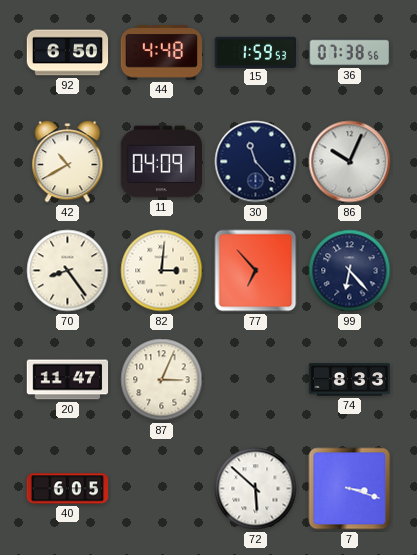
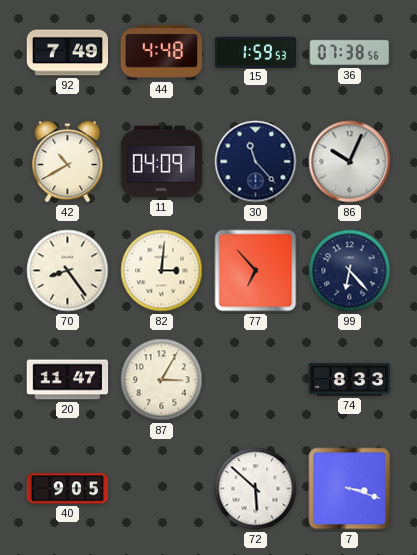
92: 6:50 -> 7:49
87: 3:04 -> 3:05
40: 6:05 -> 9:05
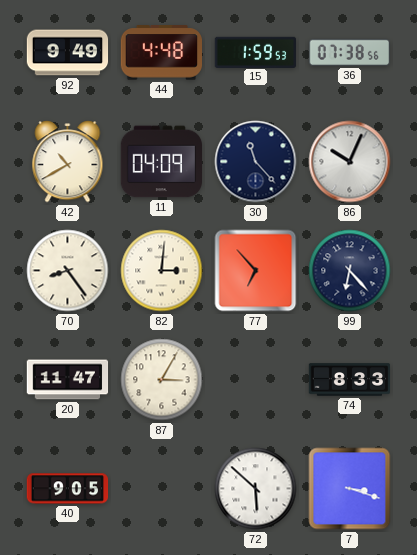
92: 7:49 -> 9:49
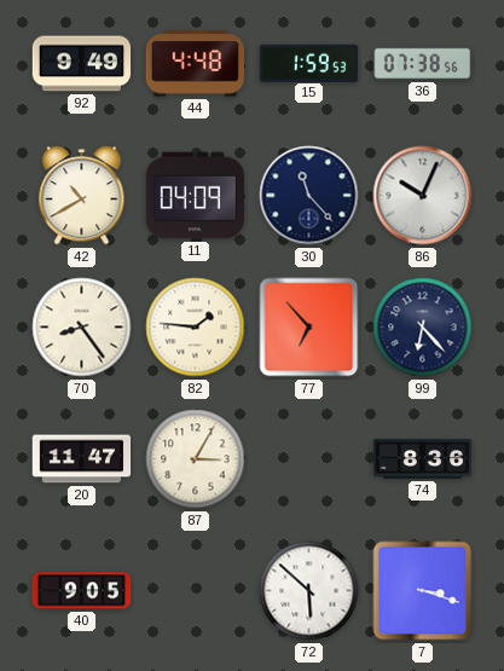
82: 3:01 -> 1:46
74: 8:33 -> 8:36
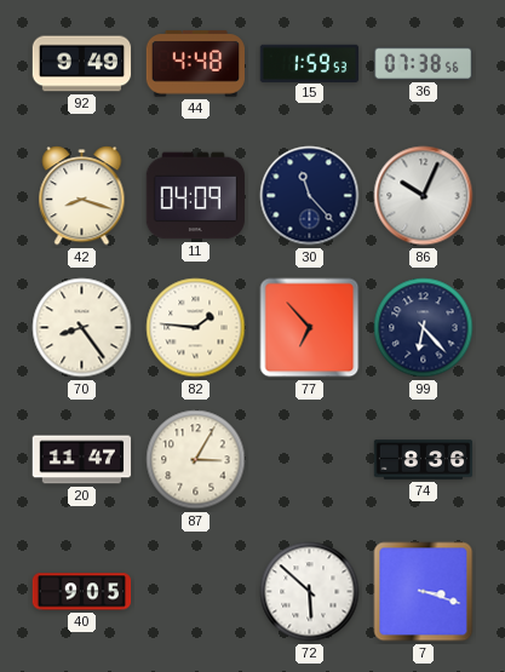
42: 10:40 -> 8:18
